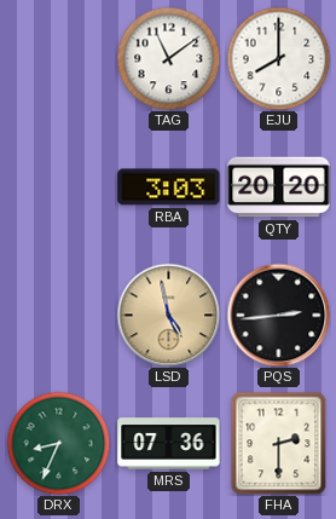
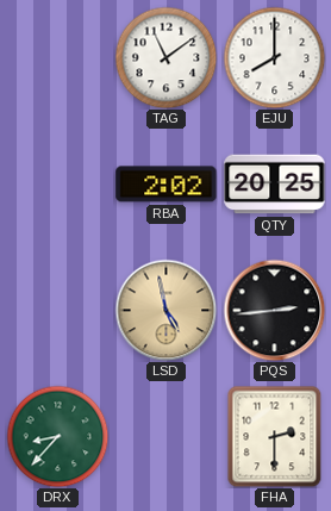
RBA: 3:03 -> 2:02
QTY: 20:20 -> 20:25
DRX: 8:34 -> 8:37
MRS: 07:36 -> none
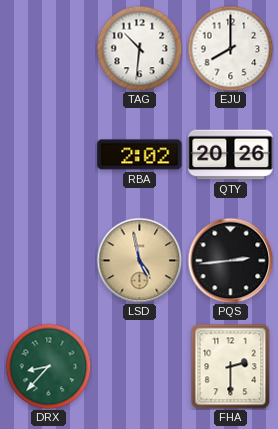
TAG: 11:09 -> 10:31
QTY: 20:25 -> 20:26
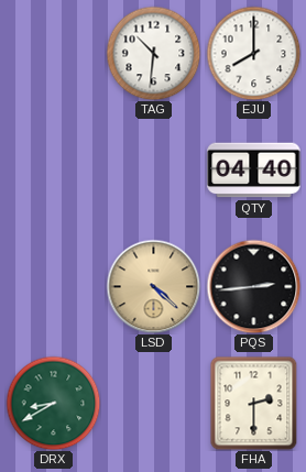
RBA: 2:02 -> none
QTY: 20:26 -> 04:40
LSD: 4:58 -> 4:22
DRX: 8:37 -> 8:40
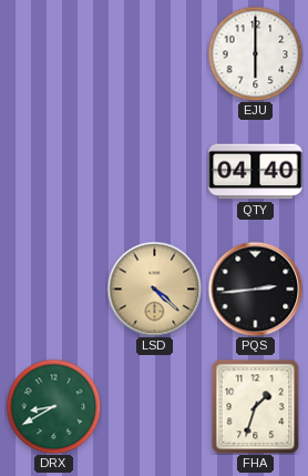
TAG: 10:31 -> none
EJU: 8:00 -> 6:00
FHA: 2:30 -> 1:33
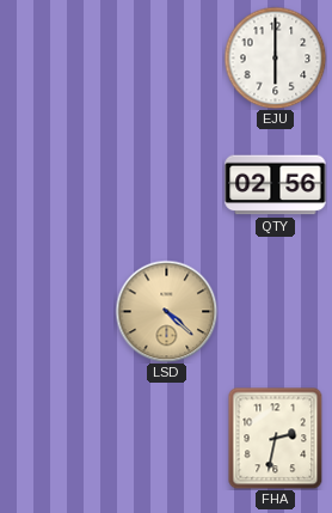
QTY: 04:40 -> 02:56
PQS: 2:44 -> none
DRX: 8:40 -> none
FHA: 1:33 -> 2:32
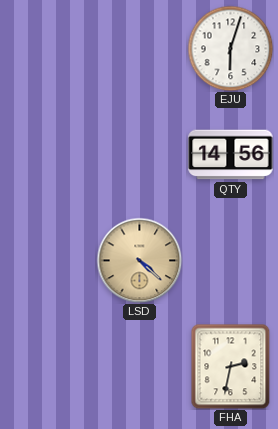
EJU: 6:00 -> 6:03
QTY: 02:56 -> 14:56
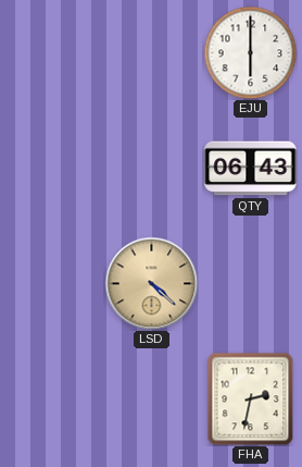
EJU: 6:03 -> 6:00
QTY: 14:56 -> 06:43
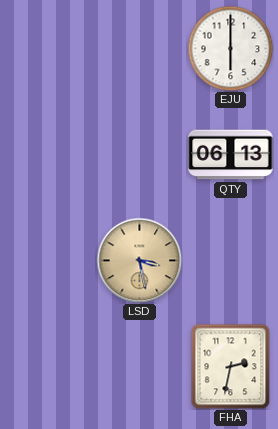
QTY: 06:43 -> 06:13
LSD: 4:22 -> 3:28
